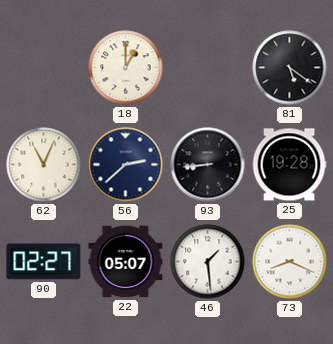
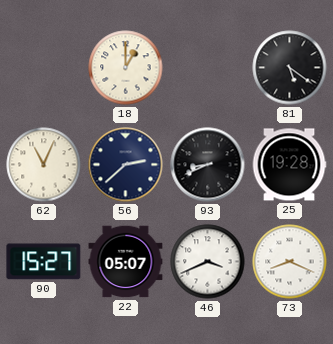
93: 8:44 -> 8:41
90: 02:27 -> 15:27
46: 1:29 -> 3:41
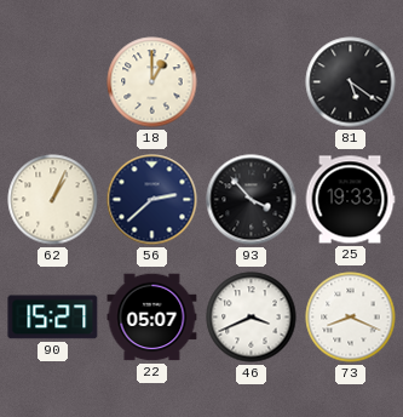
62: 11:04 -> 1:04
93: 8:41 -> 3:53
25: 19:28 -> 19:33
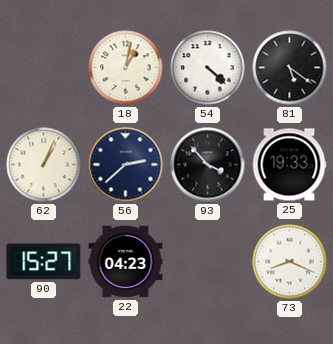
18: 1:00 -> 1:02
54: none -> 4:22
22: 05:07 -> 04:23
46: 3:41 -> none
